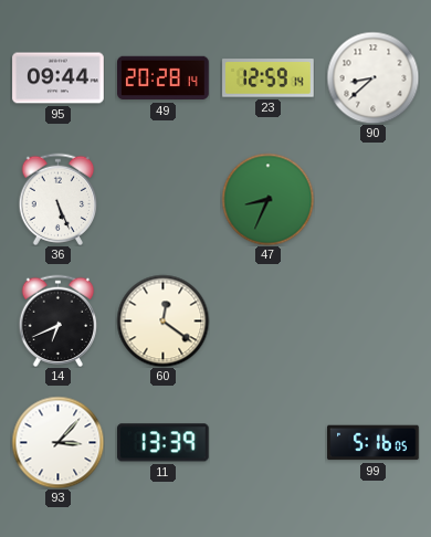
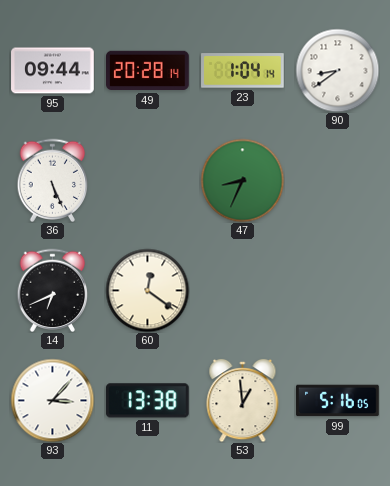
23: 12:59 -> 1:04
90: 8:38 -> 8:39
11: 13:39 -> 13:38
53: none -> 12:59
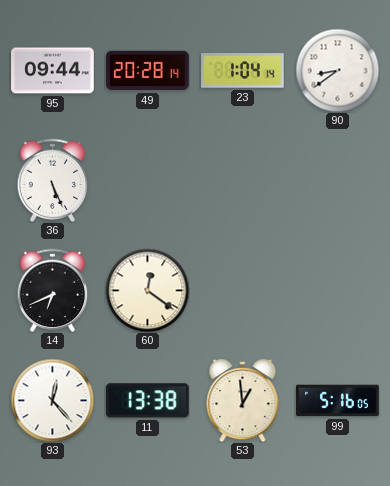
47: 8:34 -> none
93: 3:07 -> 12:23
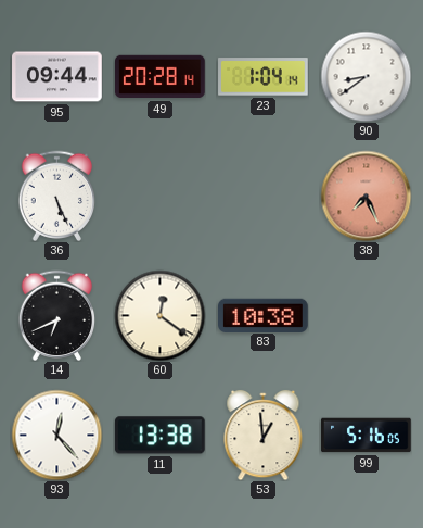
38: none -> 7:26
83: none -> 10:38
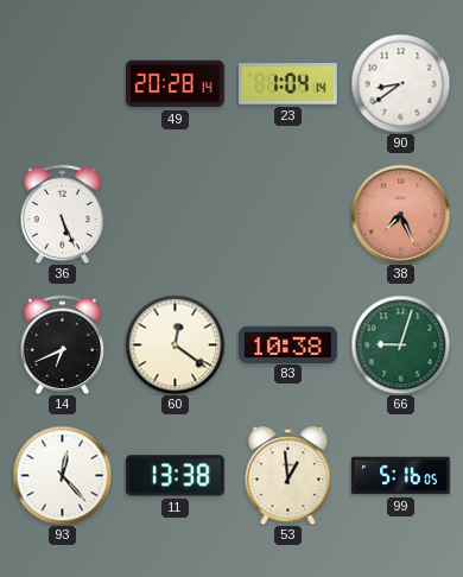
95: 09:44 -> none
66: none -> 9:03
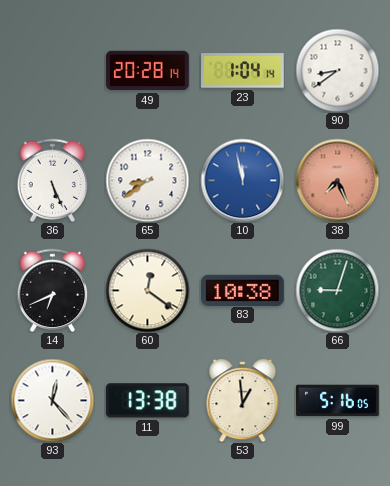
65: none -> 8:39
10: none -> 11:58
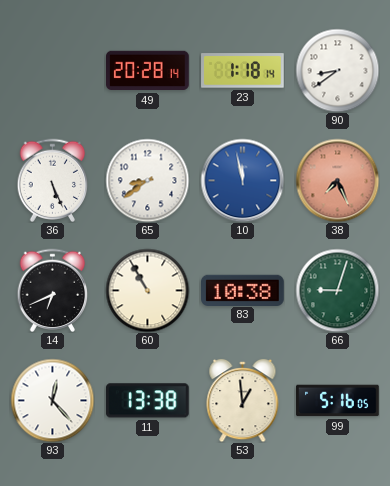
23: 1:04 -> 1:18
60: 12:21 -> 10:55
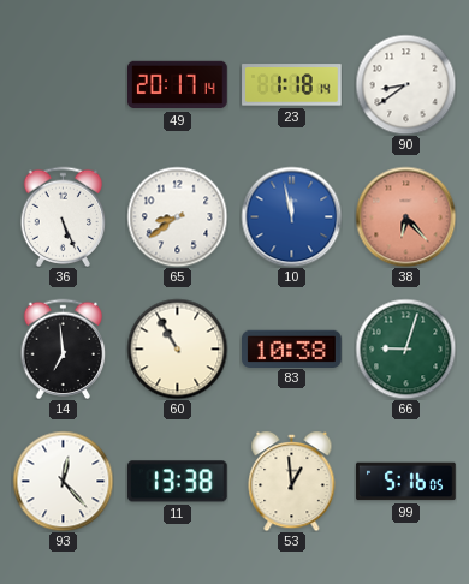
49: 20:28 -> 20:17
38: 7:26 -> 6:23
14: 6:41 -> 6:59
